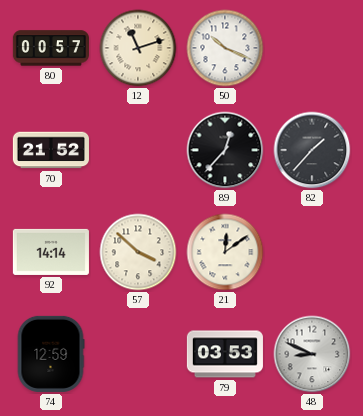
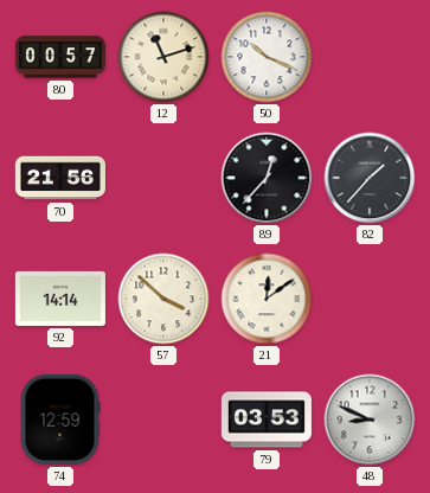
70: 21:52 -> 21:56
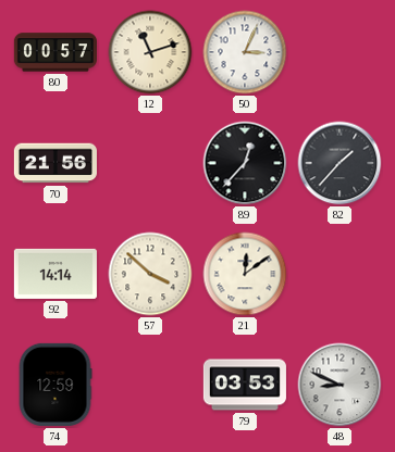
50: 10:19 -> 3:04
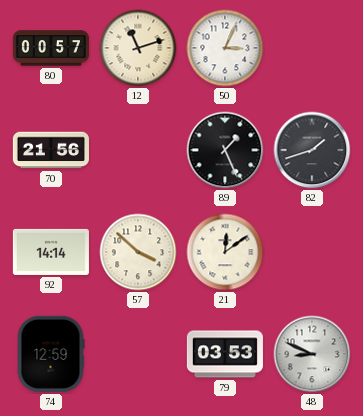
89: 12:37 -> 1:26
82: 1:37 -> 1:42
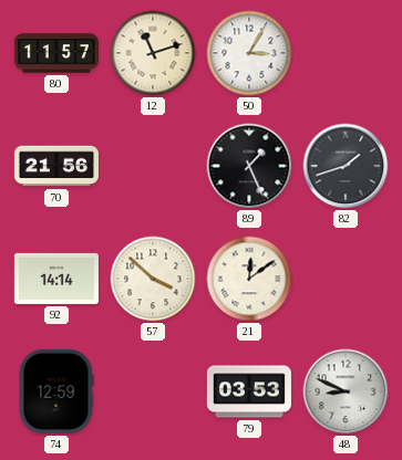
80: 00:57 -> 11:57
50: 3:04 -> 3:05
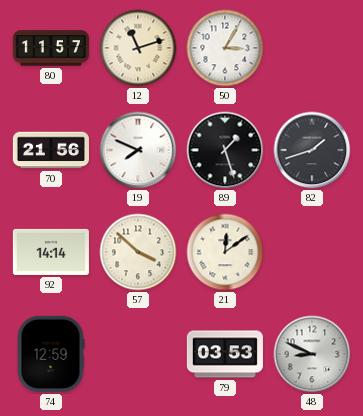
19: none -> 7:49
89: 1:26 -> 1:27
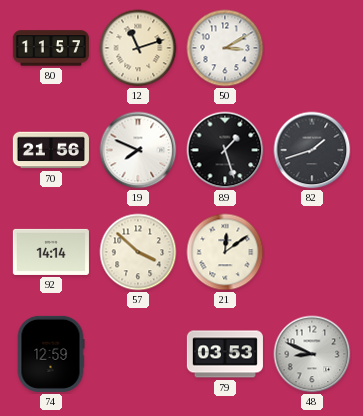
50: 3:05 -> 3:10
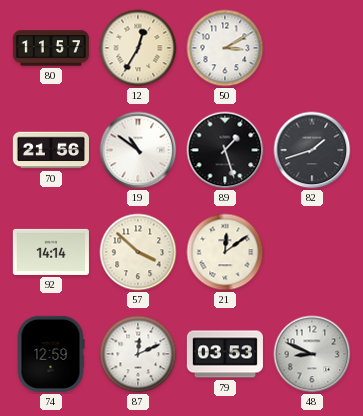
12: 11:12 -> 12:35
19: 7:49 -> 10:51
87: none -> 12:11
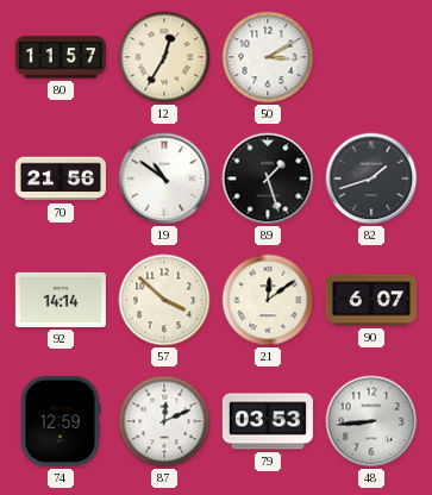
90: none -> 6:07
48: 8:49 -> 8:44
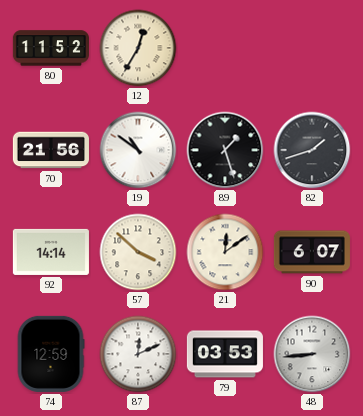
80: 11:57 -> 11:52
50: 3:10 -> none
